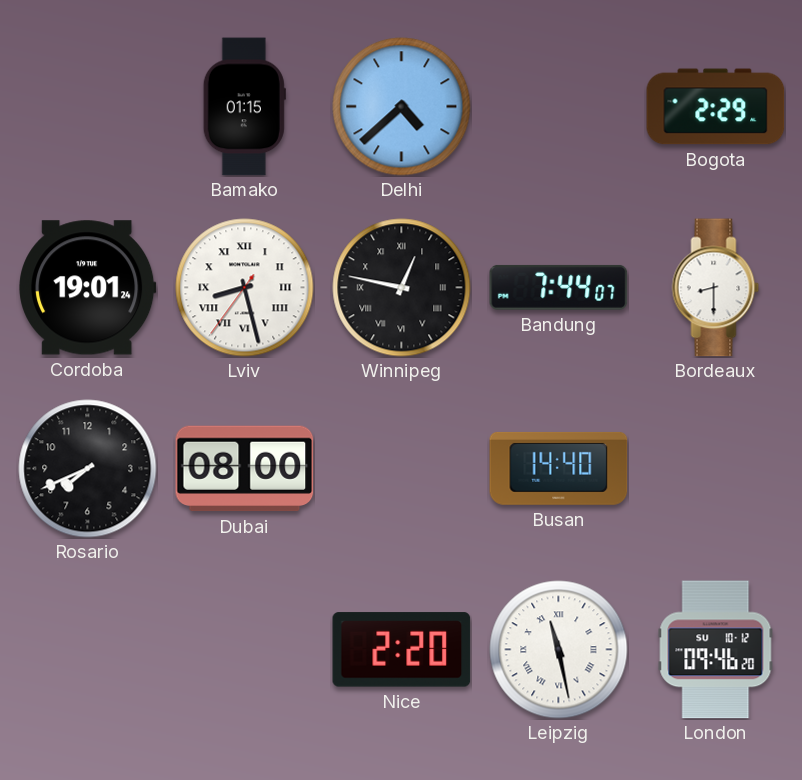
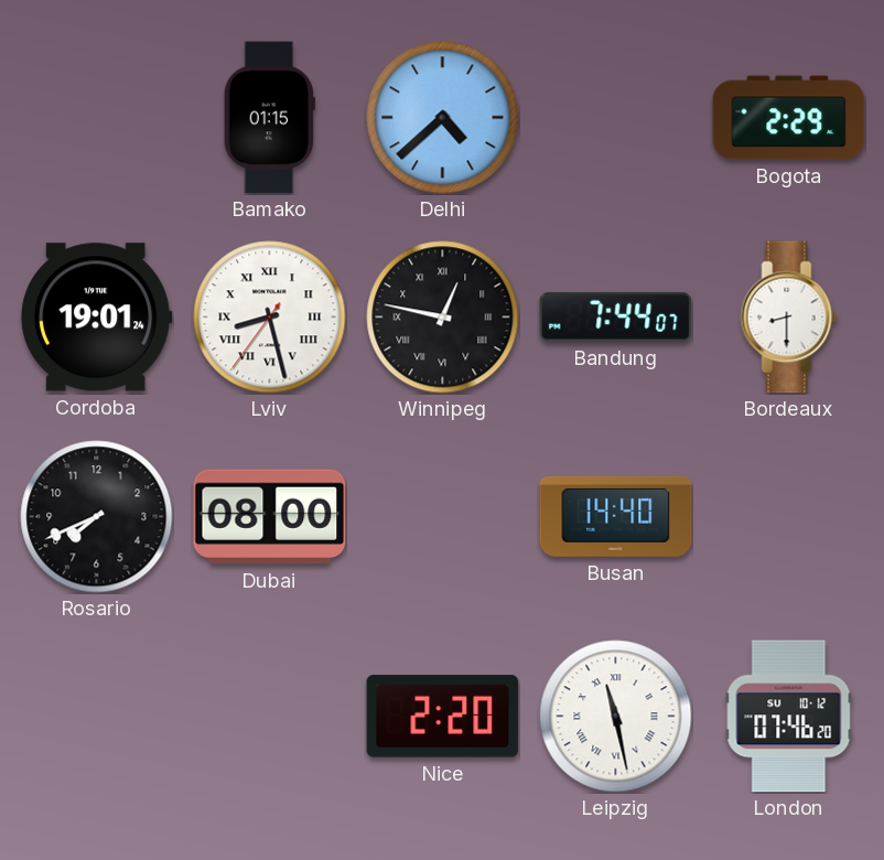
London: 09:46 -> 07:46
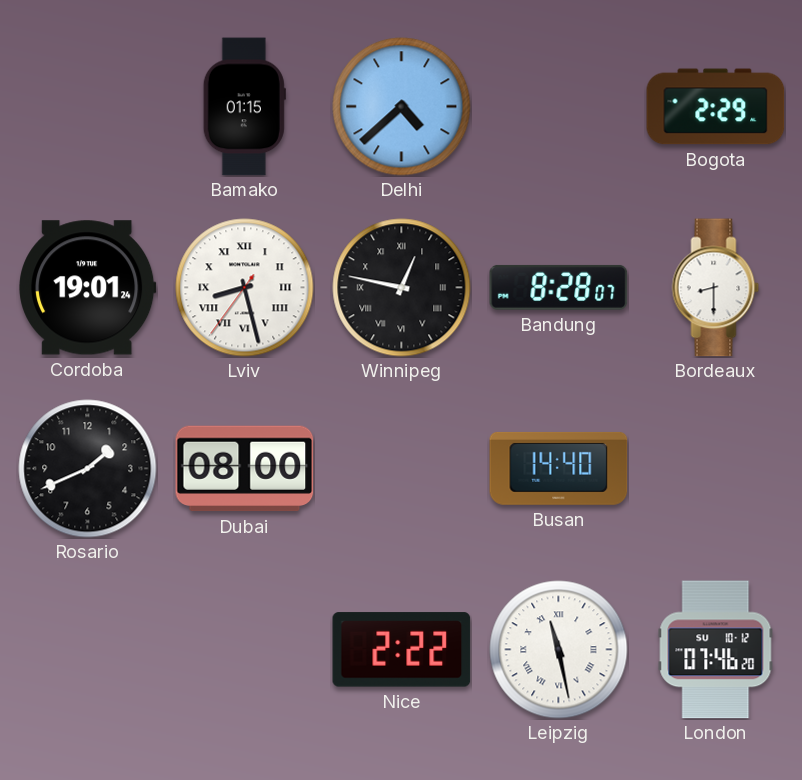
Bandung: 7:44 -> 8:28
Rosario: 7:41 -> 1:41
Nice: 2:20 -> 2:22
